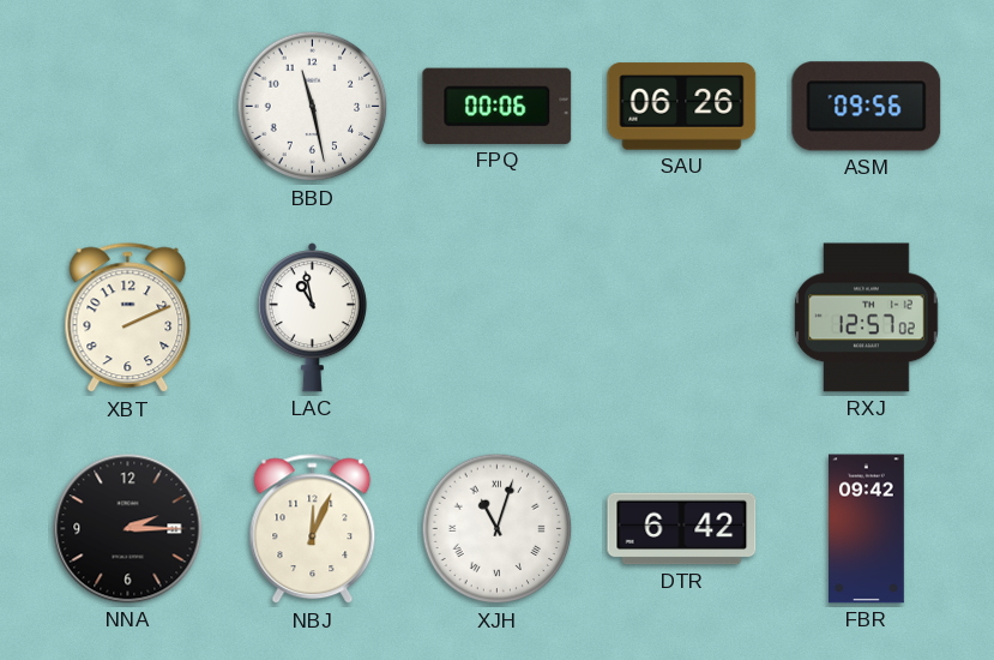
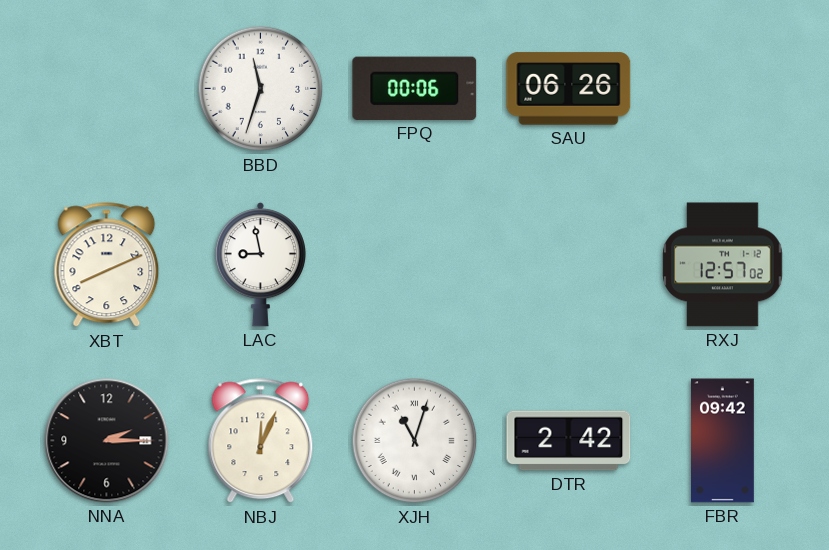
BBD: 11:28 -> 11:33
ASM: 09:56 -> none
XBT: 2:11 -> 8:11
LAC: 10:58 -> 8:58
DTR: 6:42 -> 2:42
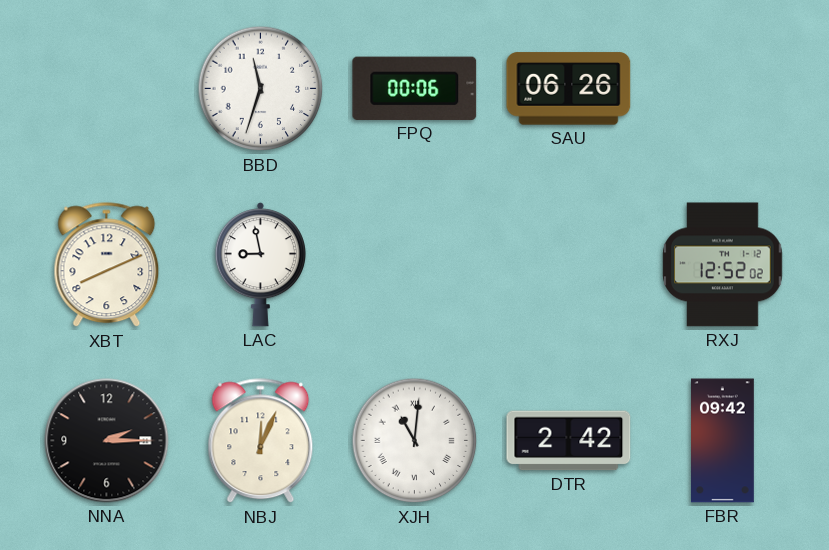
RXJ: 12:57 -> 12:52
XJH: 11:03 -> 11:01
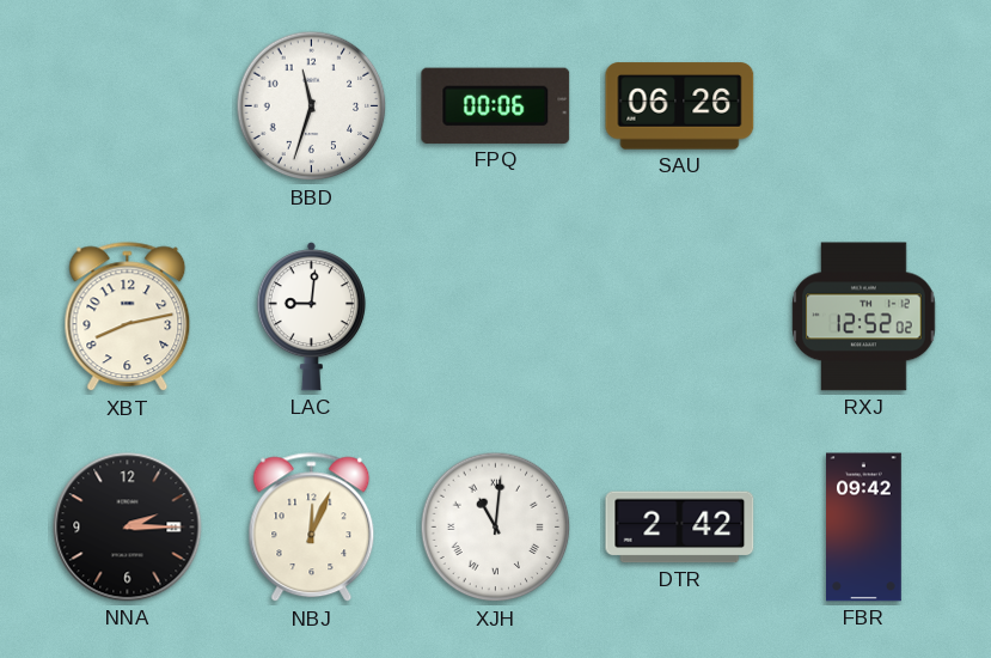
XBT: 8:11 -> 8:13
LAC: 8:58 -> 9:01
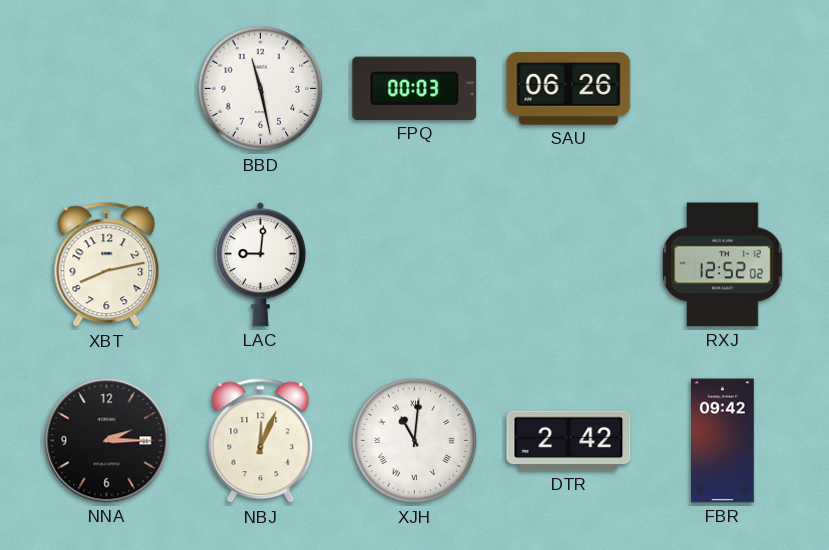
BBD: 11:33 -> 11:28
FPQ: 00:06 -> 00:03
